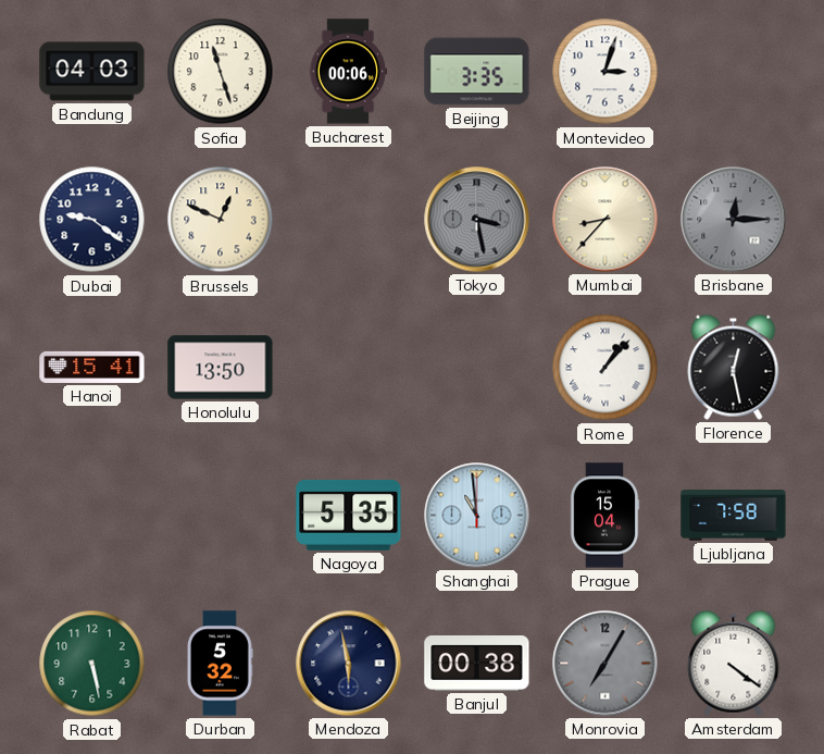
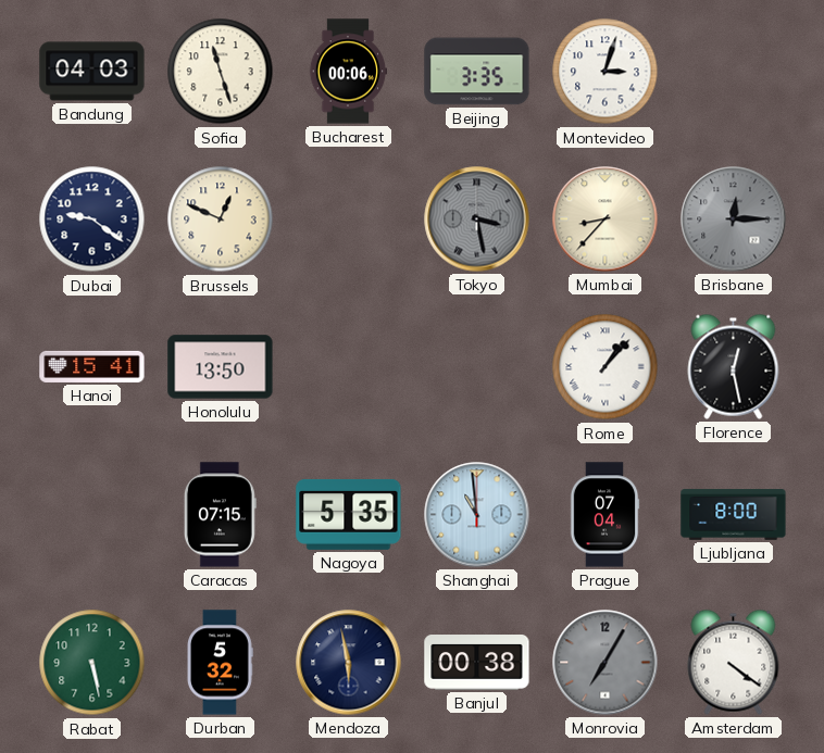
Caracas: none -> 07:15
Prague: 15:04 -> 07:04
Ljubljana: 7:58 -> 8:00
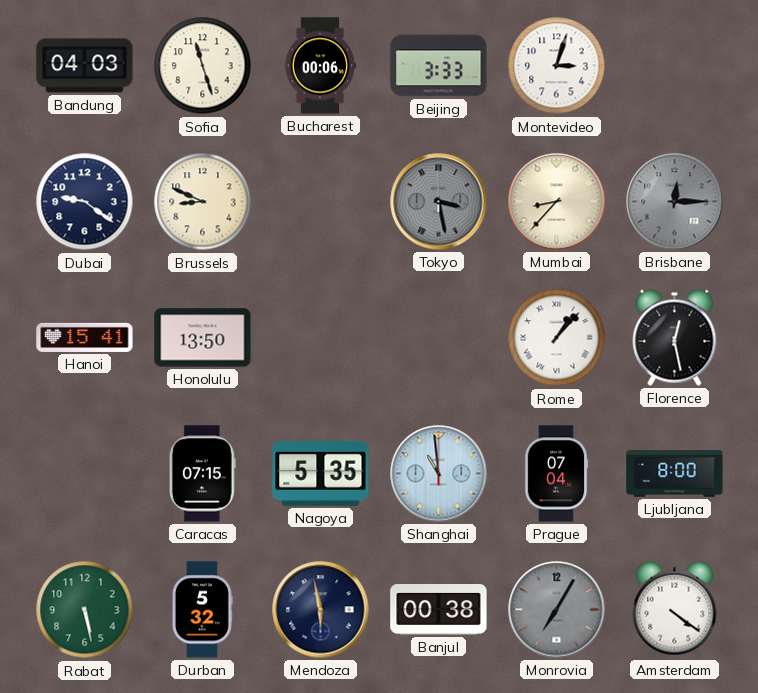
Beijing: 3:35 -> 3:33
Brussels: 12:49 -> 8:49
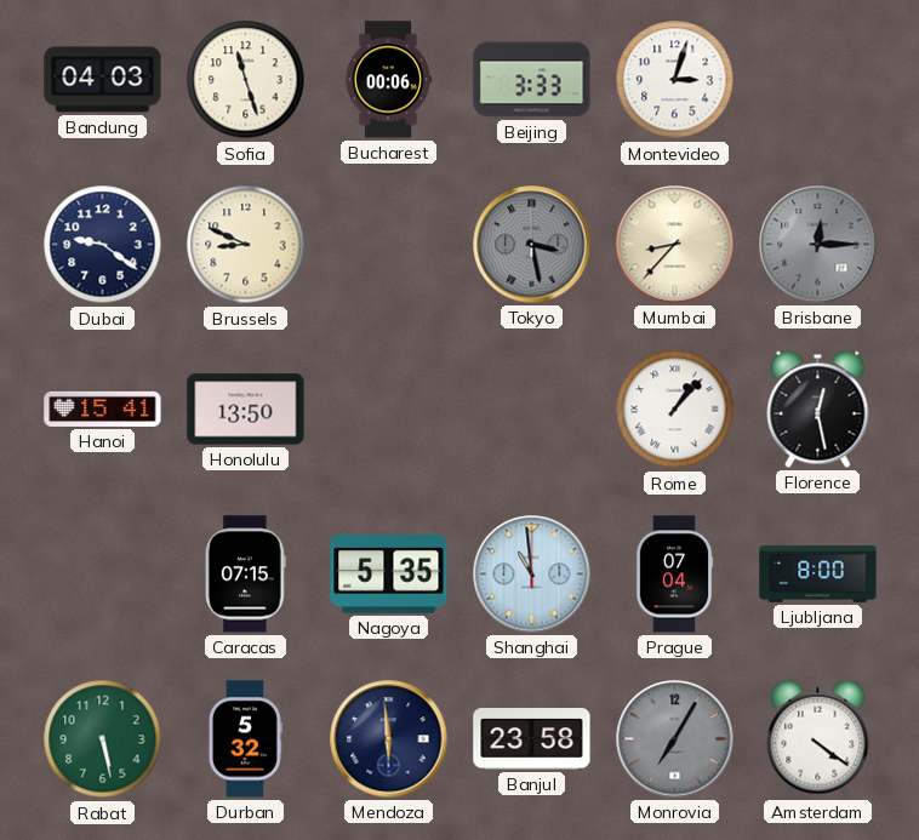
Mendoza: 5:58 -> 5:59
Banjul: 00:38 -> 23:58
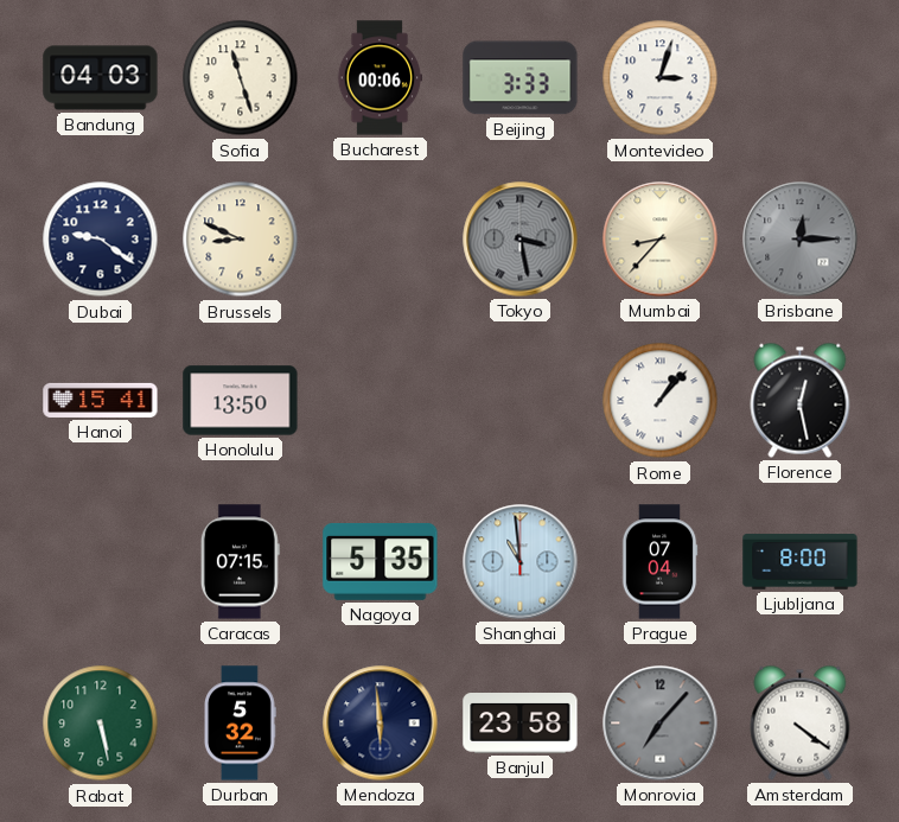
Monrovia: 7:05 -> 7:07
